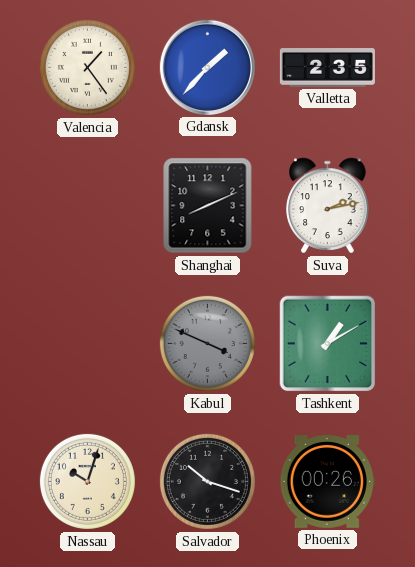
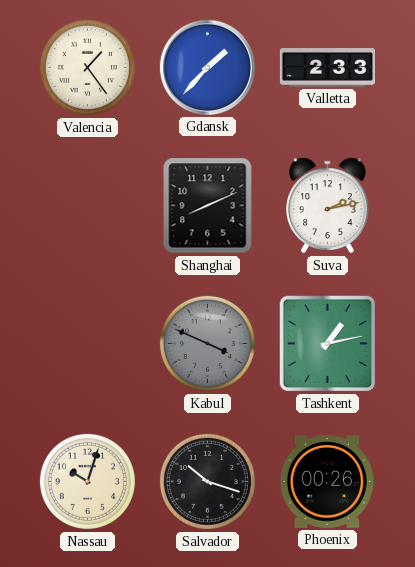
Valletta: 2:35 -> 2:33
Tashkent: 1:10 -> 1:13
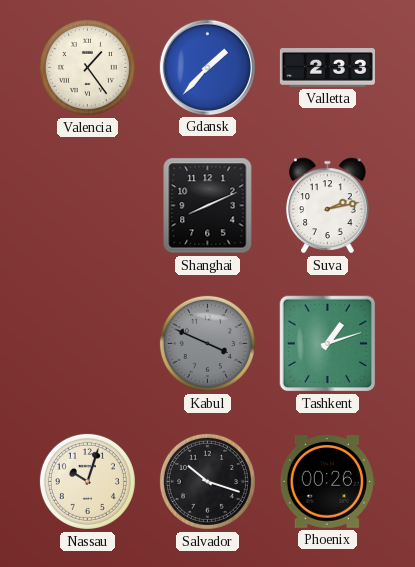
Tashkent: 1:13 -> 1:12
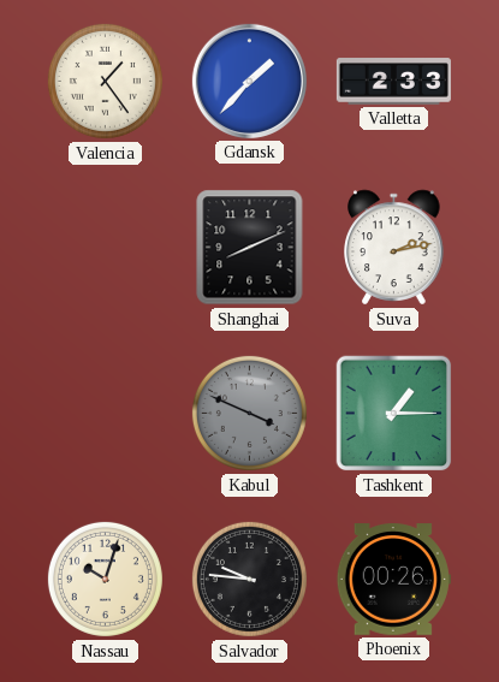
Tashkent: 1:12 -> 1:15
Salvador: 10:18 -> 9:46
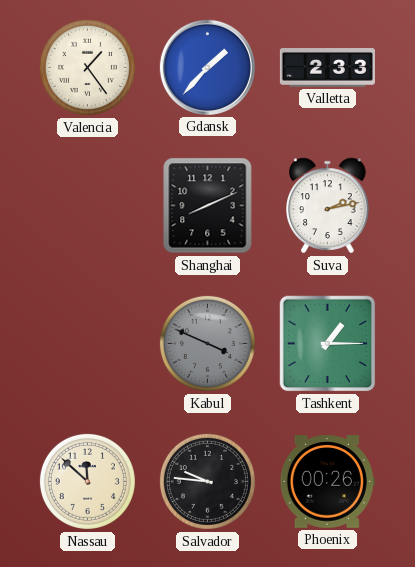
Nassau: 10:03 -> 11:52
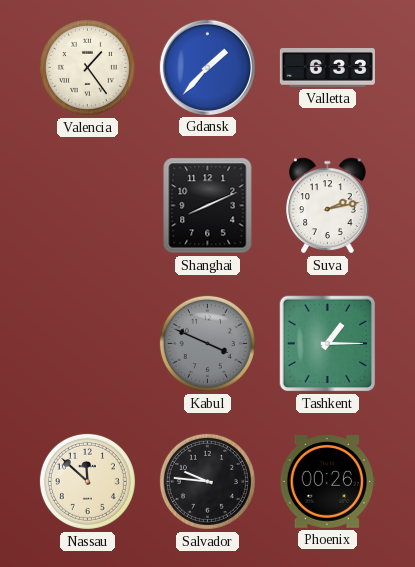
Valletta: 2:33 -> 6:33
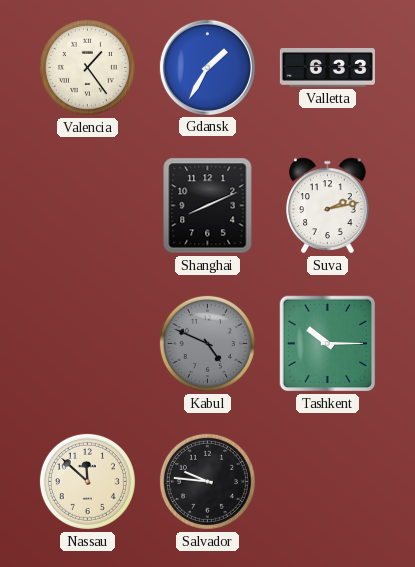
Gdansk: 1:37 -> 1:35
Kabul: 3:49 -> 4:49
Tashkent: 1:15 -> 10:15
Phoenix: 00:26 -> none
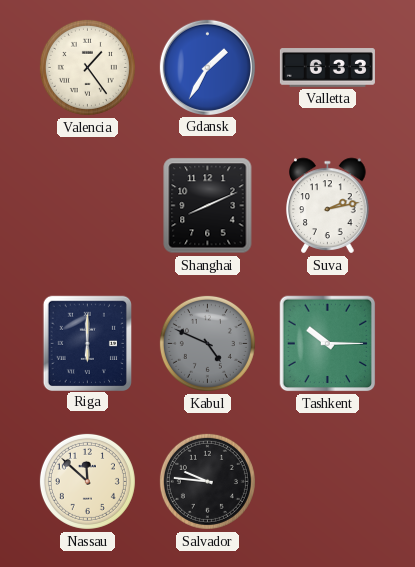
Riga: none -> 6:00
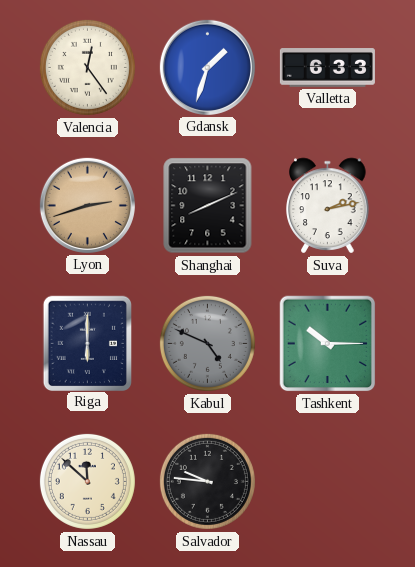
Valencia: 1:24 -> 12:24
Gdansk: 1:35 -> 1:33
Lyon: none -> 2:42
